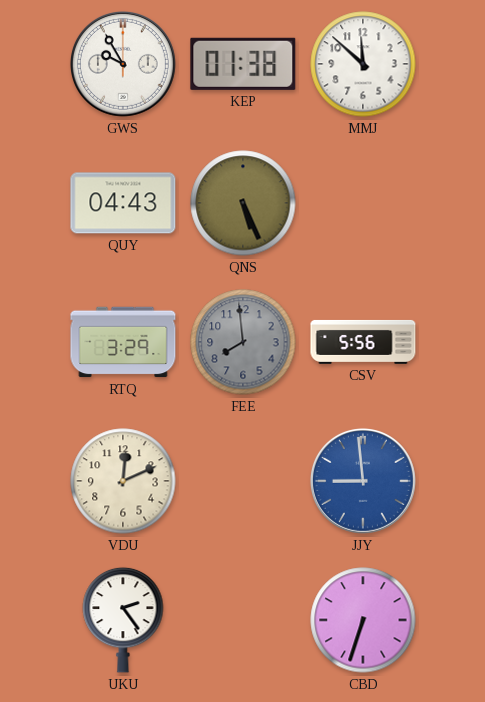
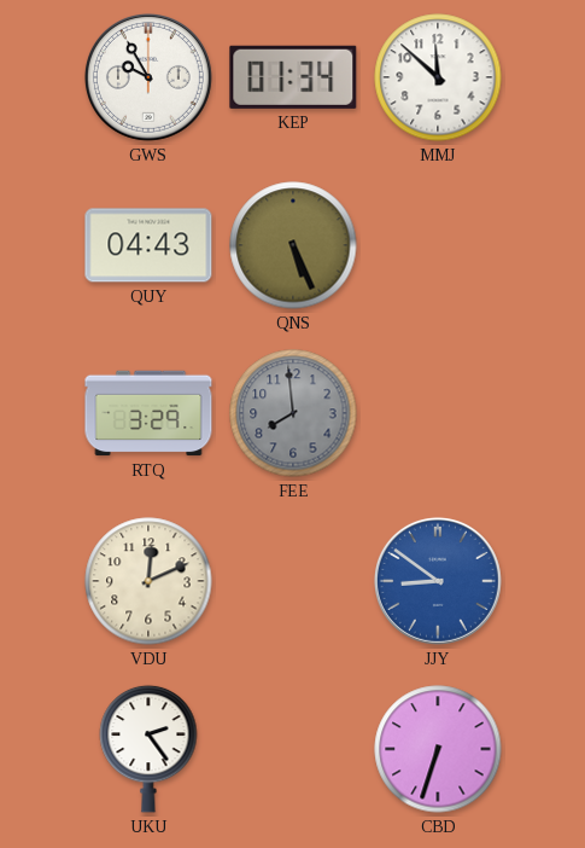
KEP: 01:38 -> 01:34
CSV: 5:56 -> none
JJY: 8:59 -> 8:51
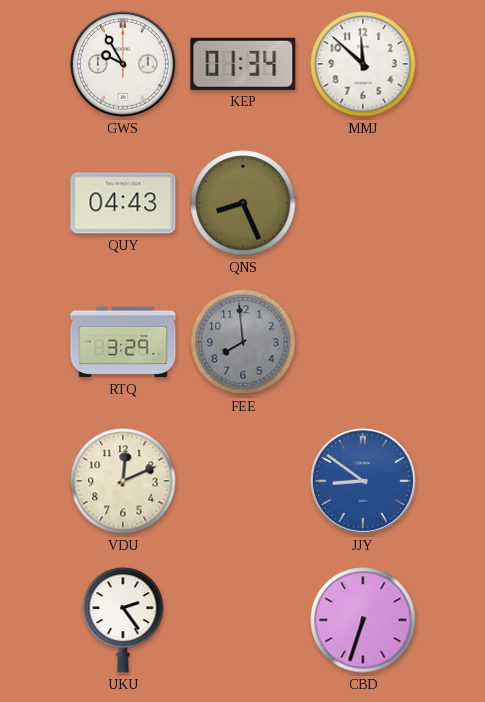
QNS: 5:26 -> 8:26
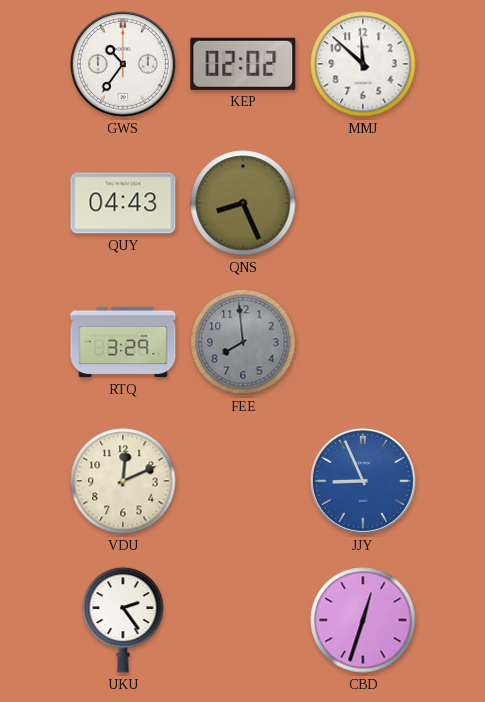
GWS: 9:55 -> 10:36
KEP: 01:34 -> 02:02
JJY: 8:51 -> 8:56
CBD: 6:33 -> 12:33
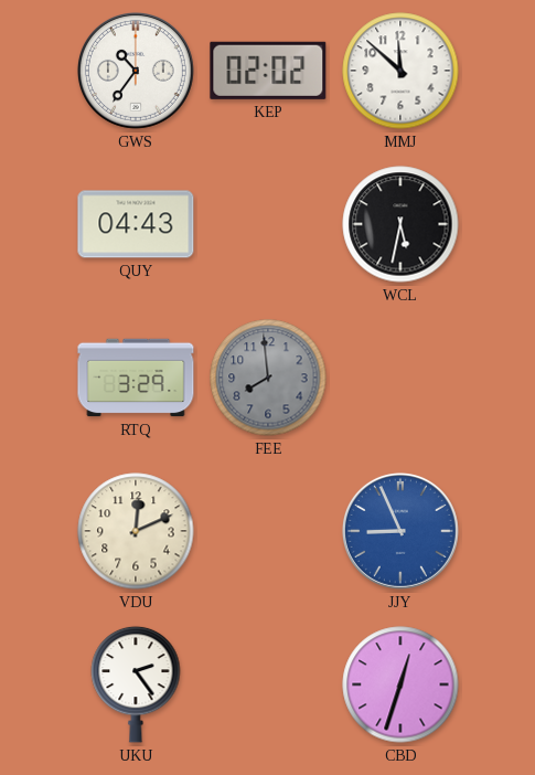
QNS: 8:26 -> none
WCL: none -> 5:32
